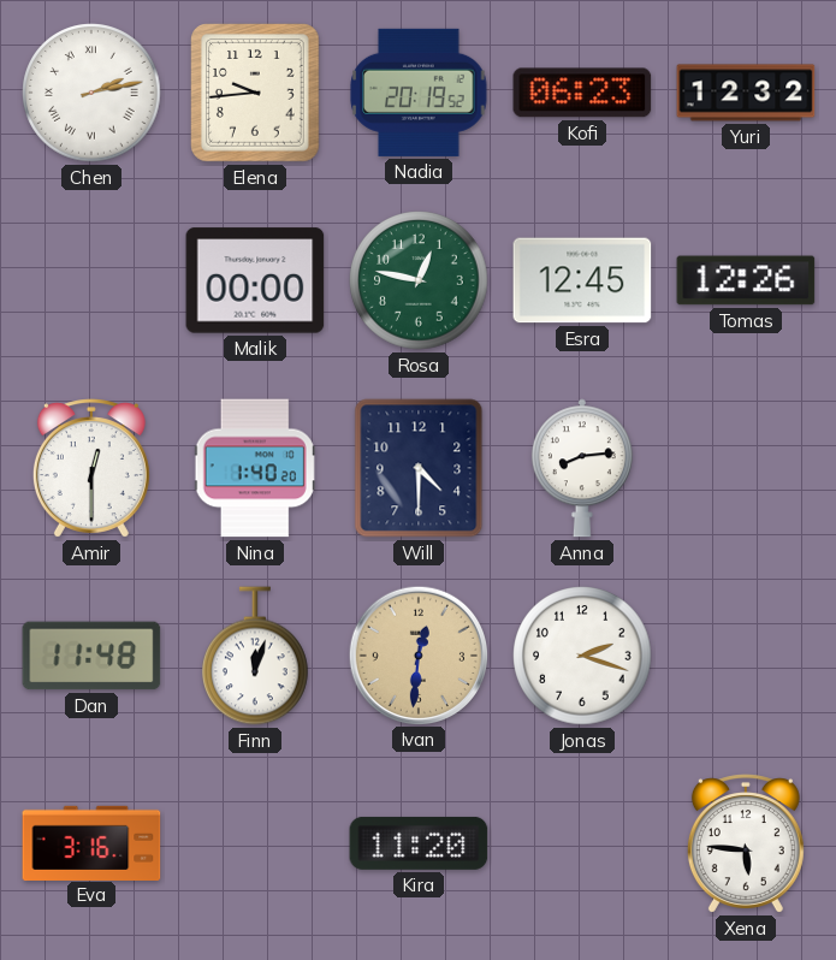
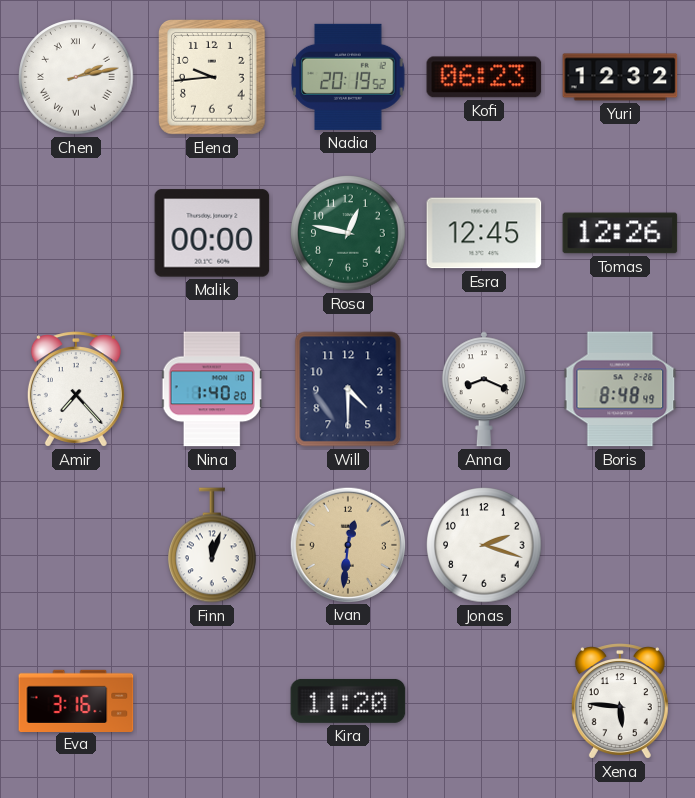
Amir: 12:30 -> 7:23
Anna: 8:14 -> 8:19
Boris: none -> 8:48
Dan: 11:48 -> none
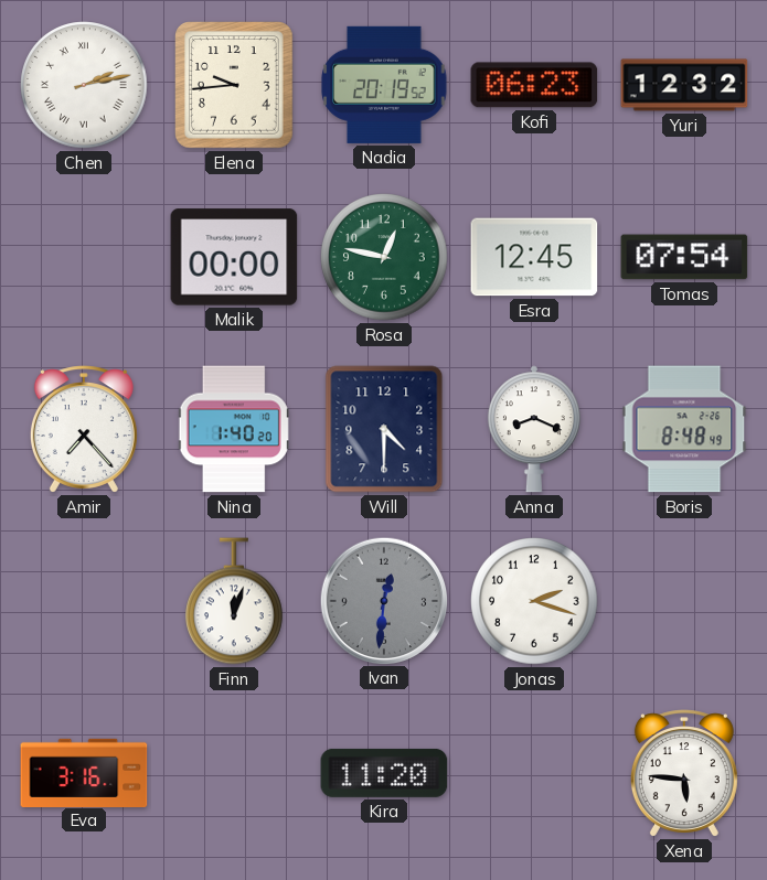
Tomas: 12:26 -> 07:54
Ivan dial: champagne -> grey
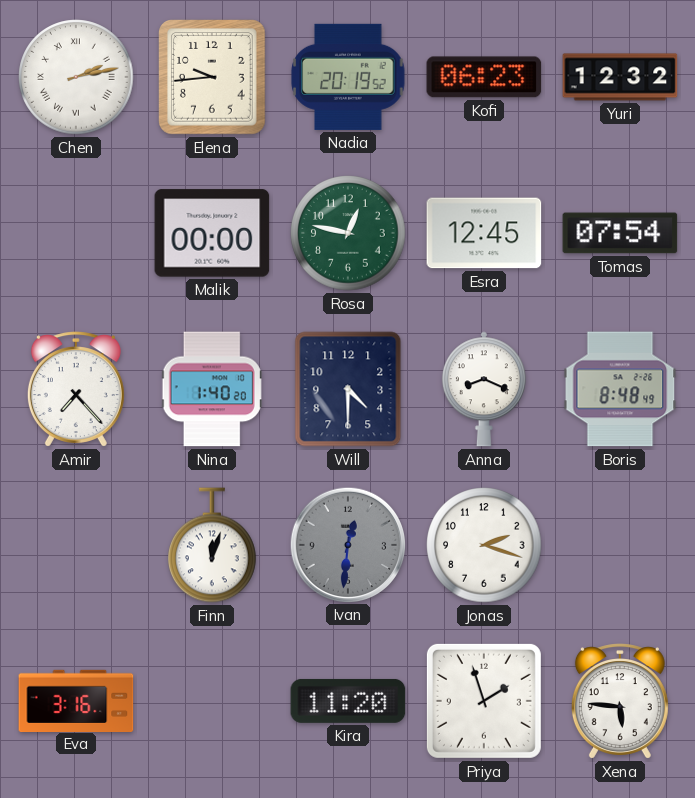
Priya: none -> 1:57
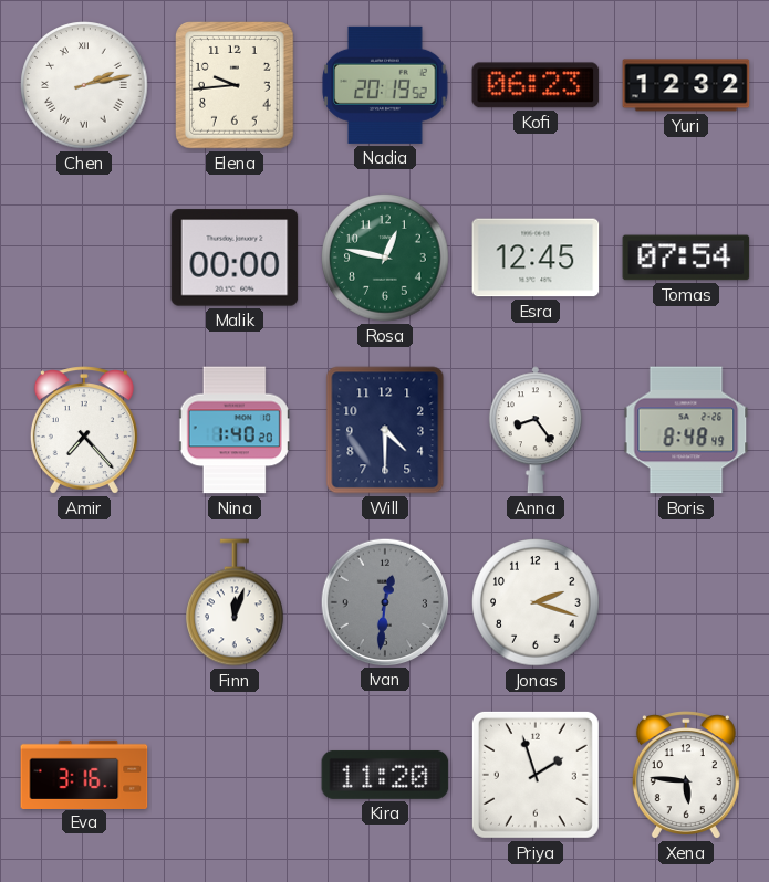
Anna: 8:19 -> 8:24
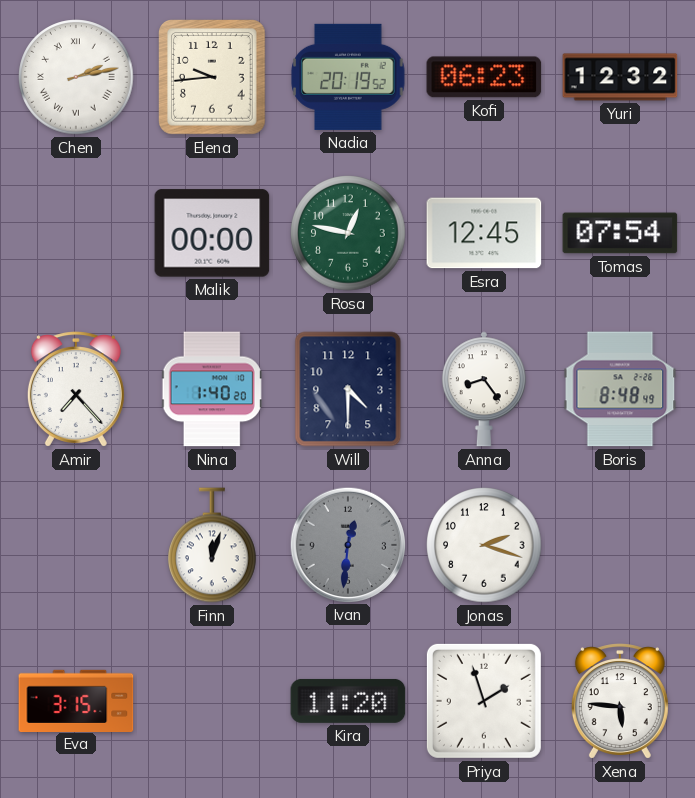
Eva: 3:16 -> 3:15
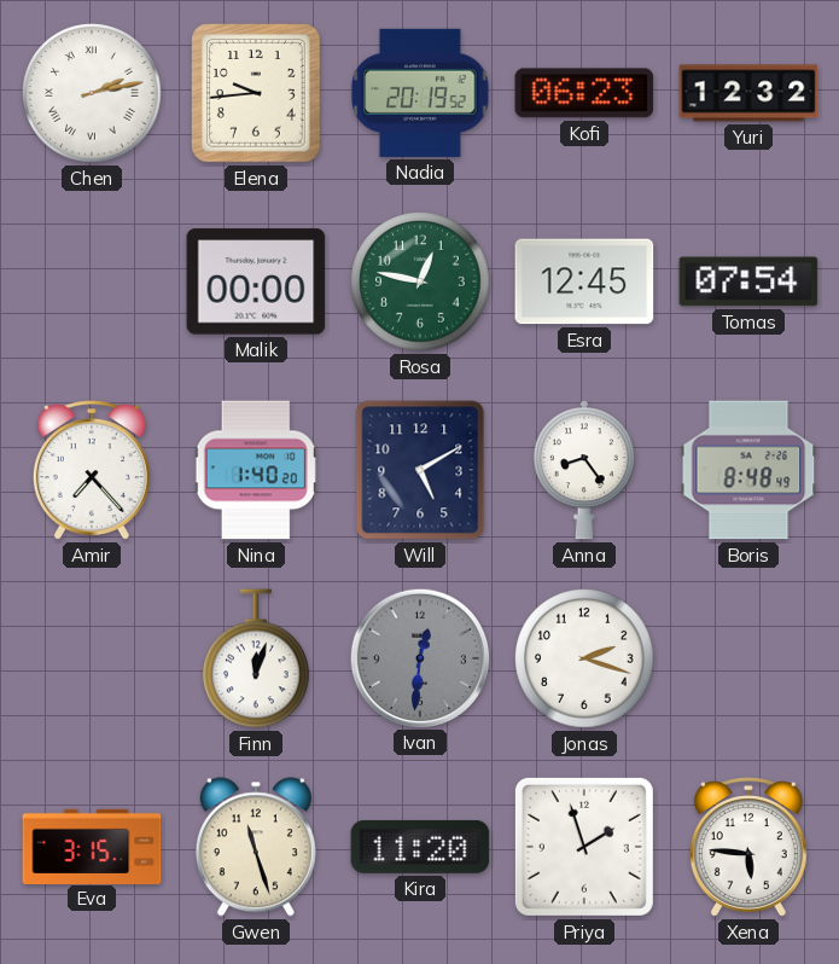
Will: 4:30 -> 5:10
Gwen: none -> 11:27
